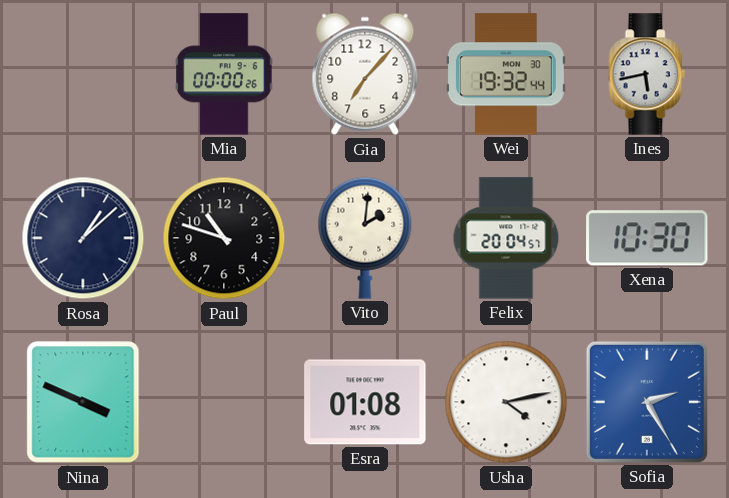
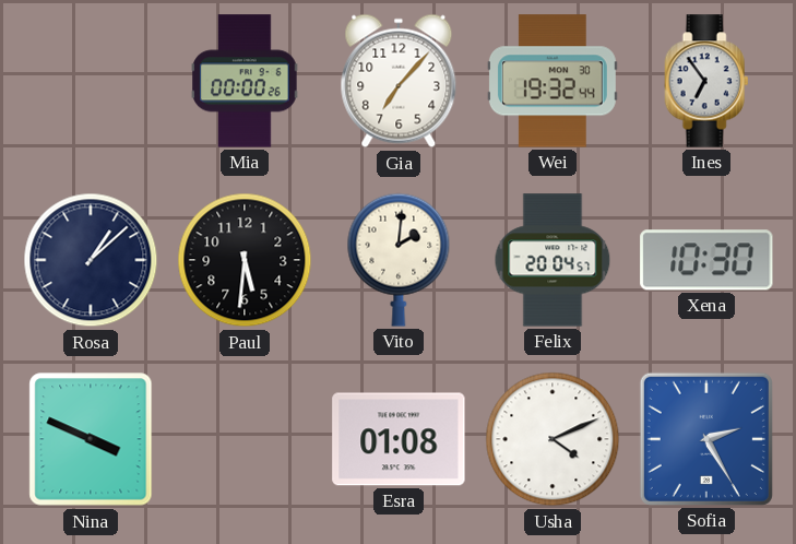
Ines: 5:43 -> 6:54
Paul: 10:48 -> 5:31
Usha: 4:13 -> 4:11
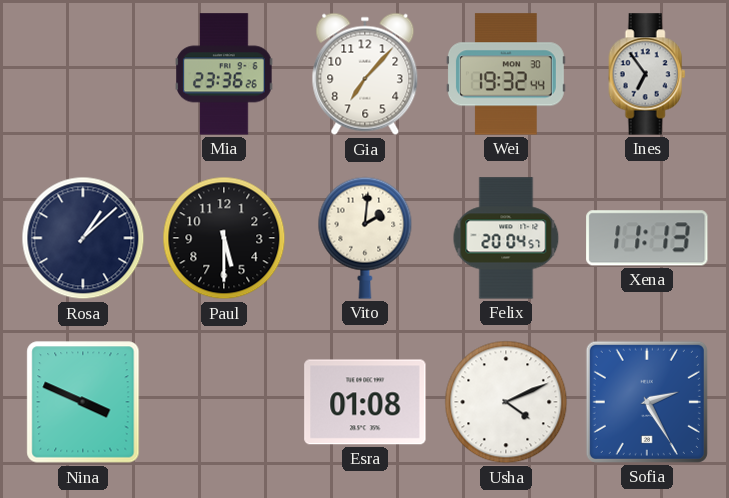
Mia: 00:00 -> 23:36
Paul: 5:31 -> 5:30
Xena: 10:30 -> 11:13
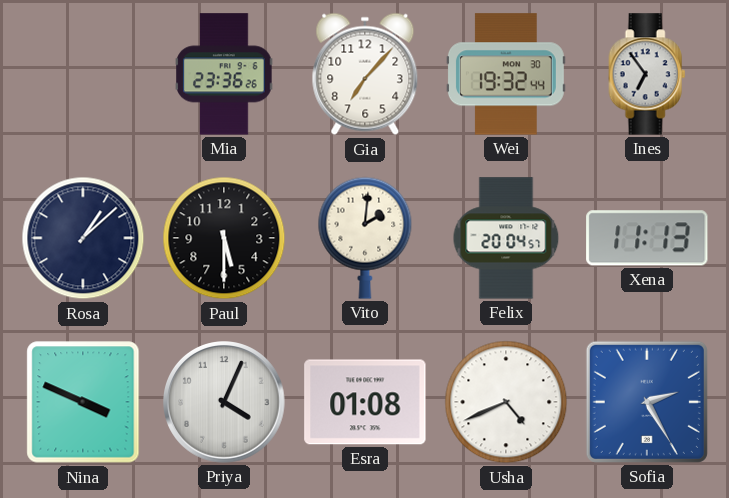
Priya: none -> 4:04
Usha: 4:11 -> 4:41
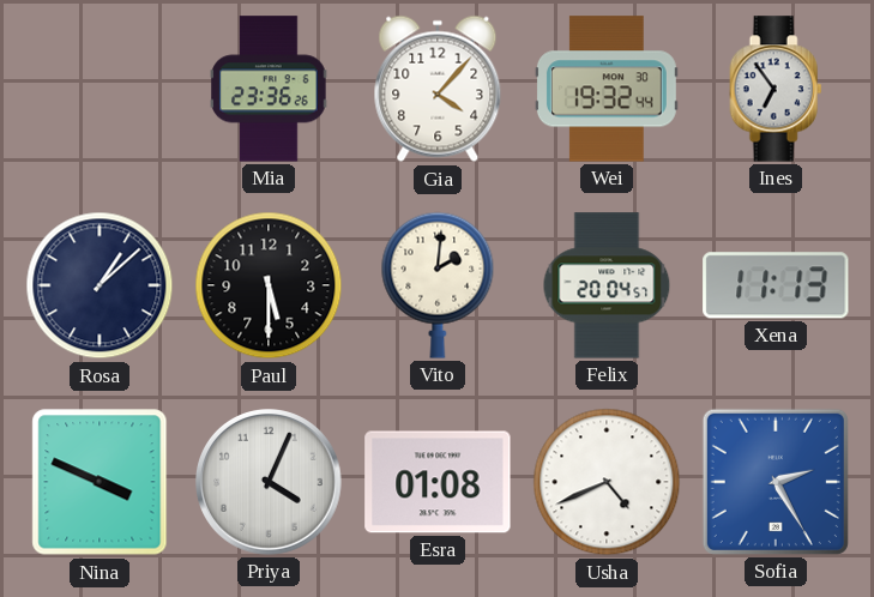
Gia: 7:07 -> 4:07
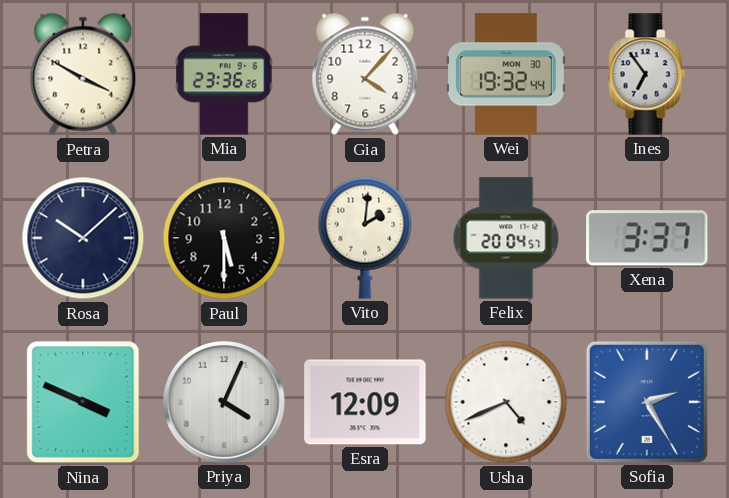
Petra: none -> 3:50
Rosa: 1:08 -> 10:08
Xena: 11:13 -> 3:37
Esra: 01:08 -> 12:09
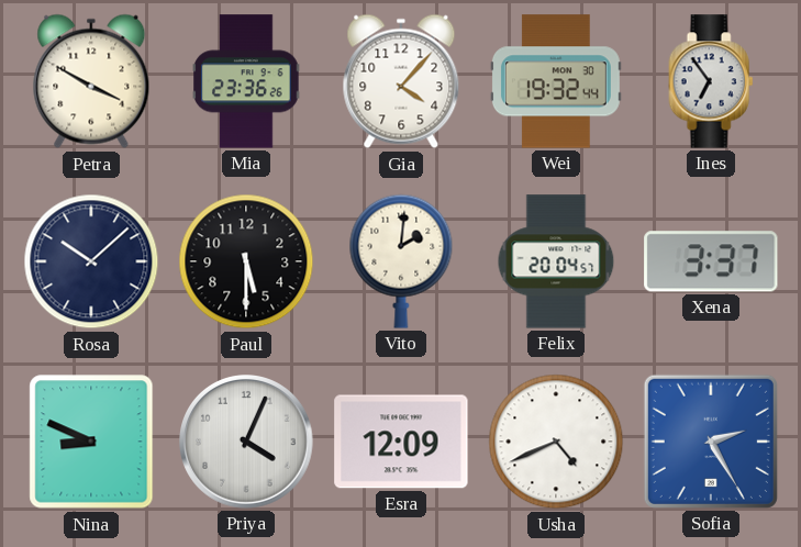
Nina: 3:49 -> 8:49
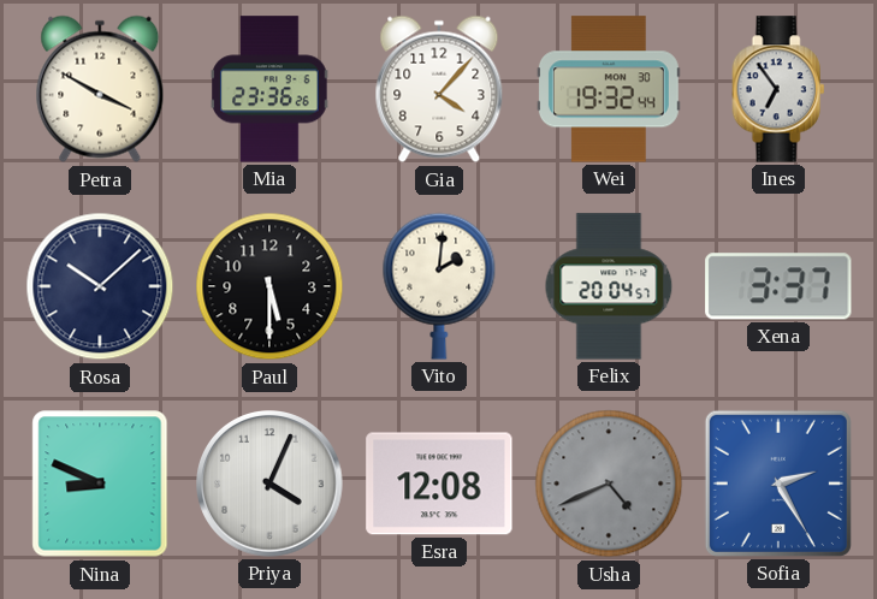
Esra: 12:09 -> 12:08
Usha dial: white -> grey
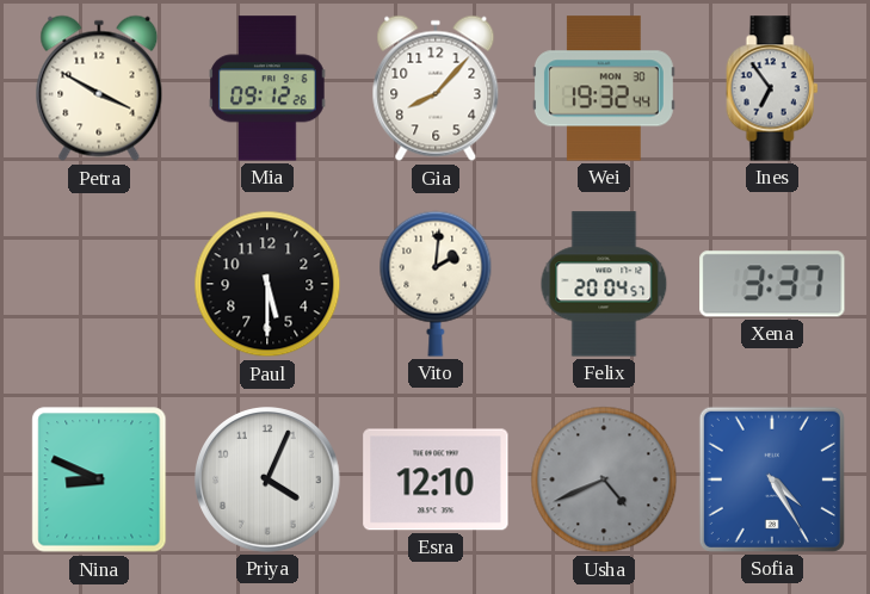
Mia: 23:36 -> 09:12
Gia: 4:07 -> 8:07
Rosa: 10:08 -> none
Esra: 12:08 -> 12:10
Sofia: 2:25 -> 4:25
